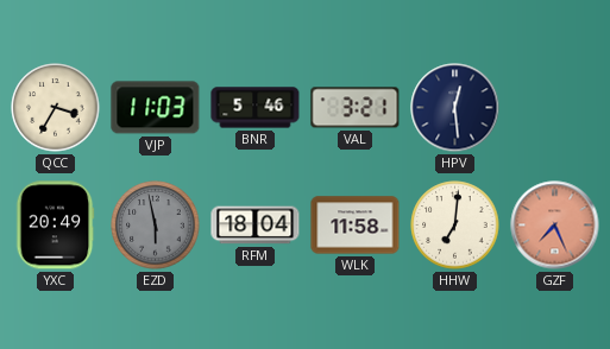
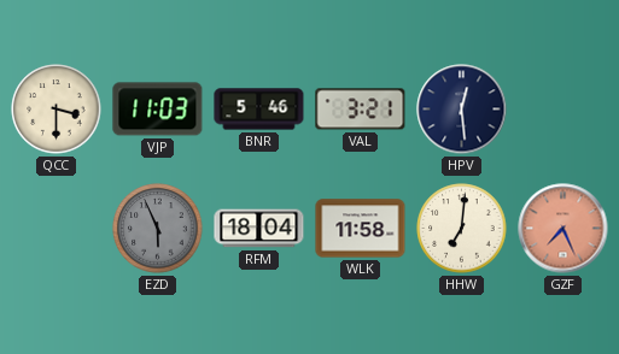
QCC: 3:35 -> 3:30
YXC: 20:49 -> none
EZD: 5:58 -> 5:56
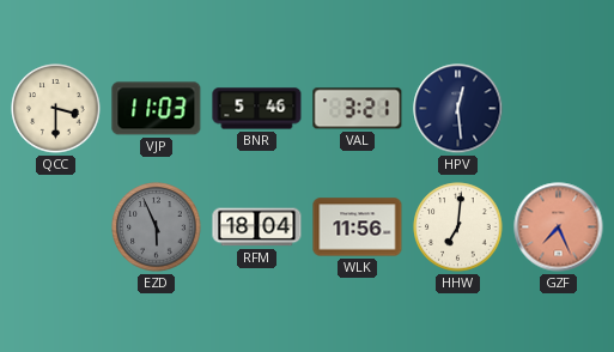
WLK: 11:58 -> 11:56
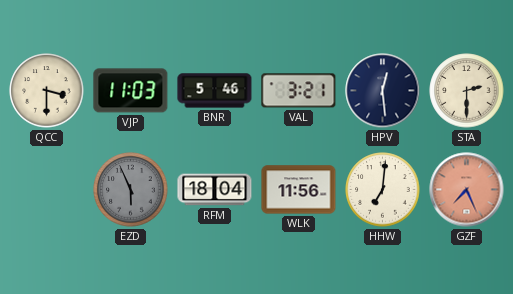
STA: none -> 2:30
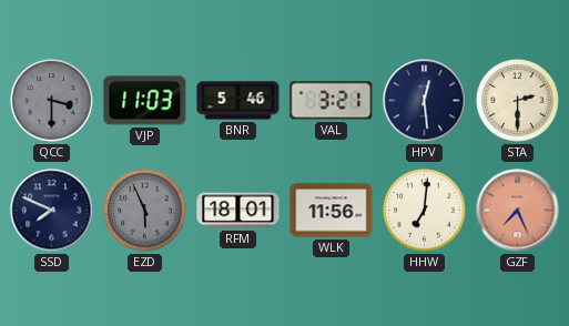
QCC dial: cream -> grey
SSD: none -> 7:49
RFM: 18:04 -> 18:01
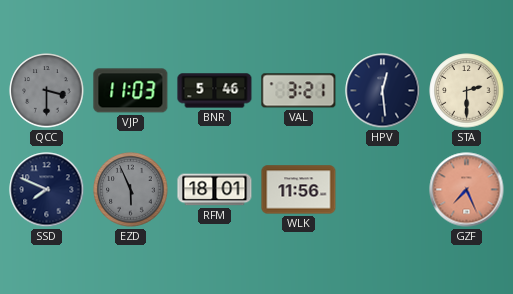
HHW: 7:01 -> none
